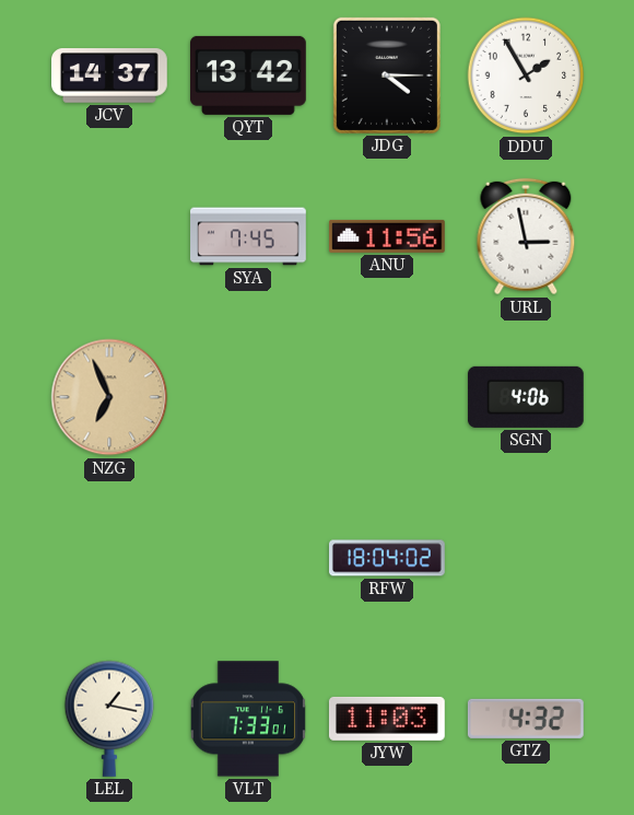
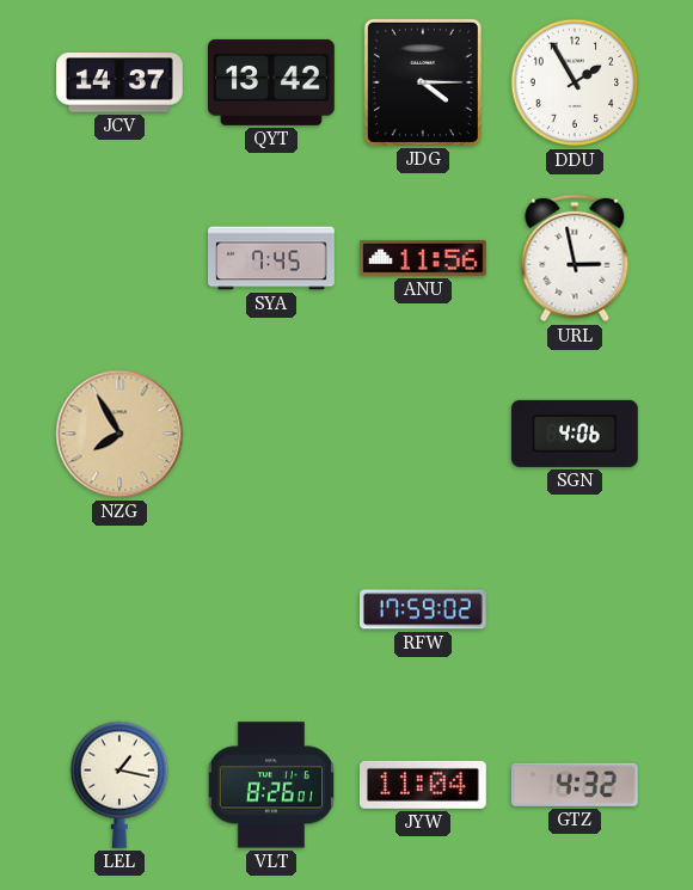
NZG: 6:56 -> 7:55
RFW: 18:04 -> 17:59
VLT: 7:33 -> 8:26
JYW: 11:03 -> 11:04
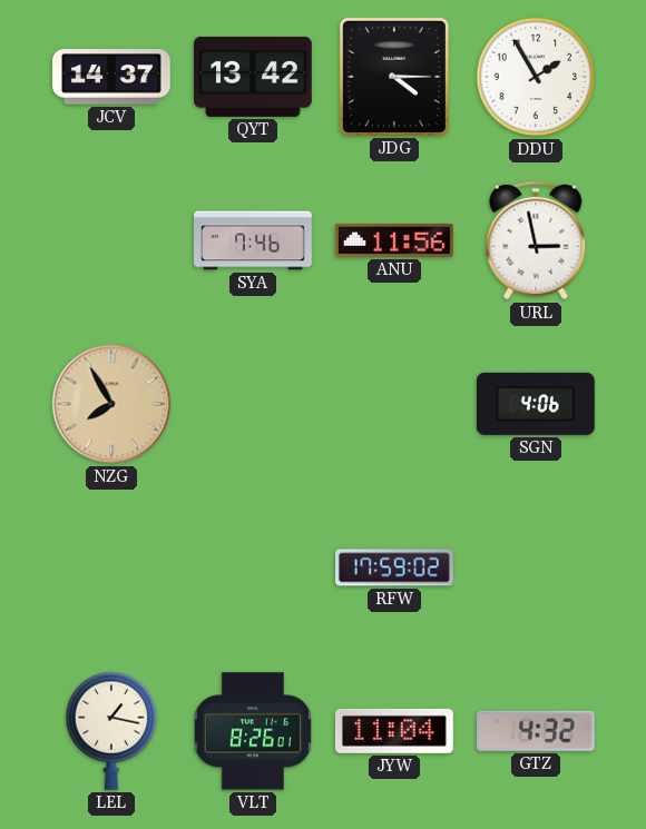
SYA: 7:45 -> 7:46
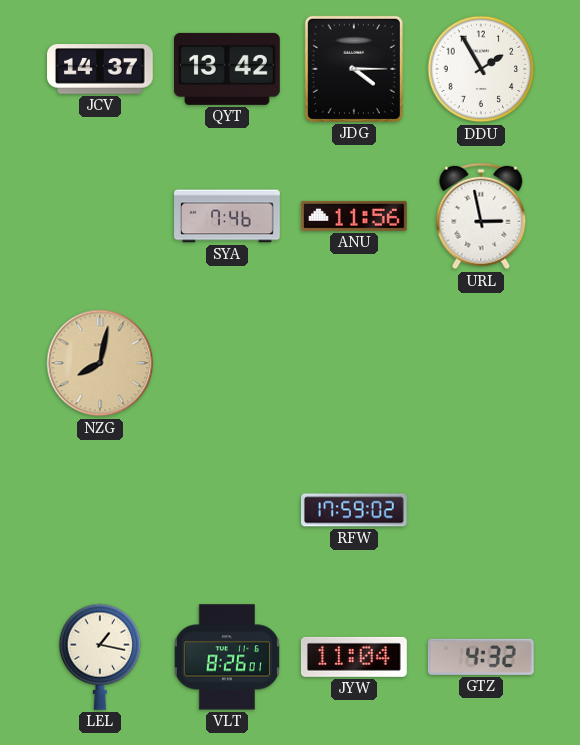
NZG: 7:55 -> 8:02
SGN: 4:06 -> none
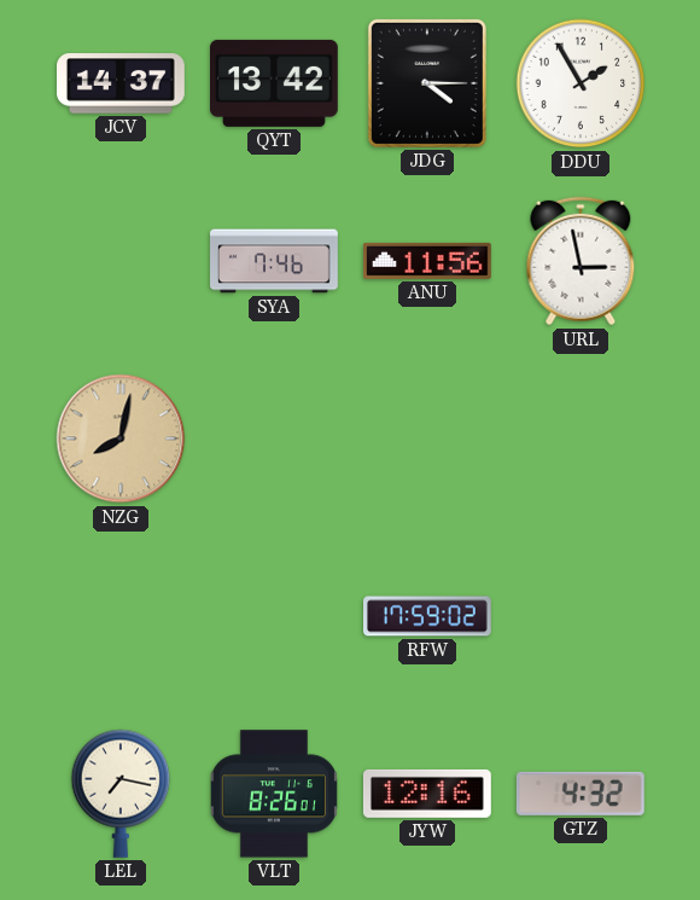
LEL: 1:17 -> 7:17
JYW: 11:04 -> 12:16
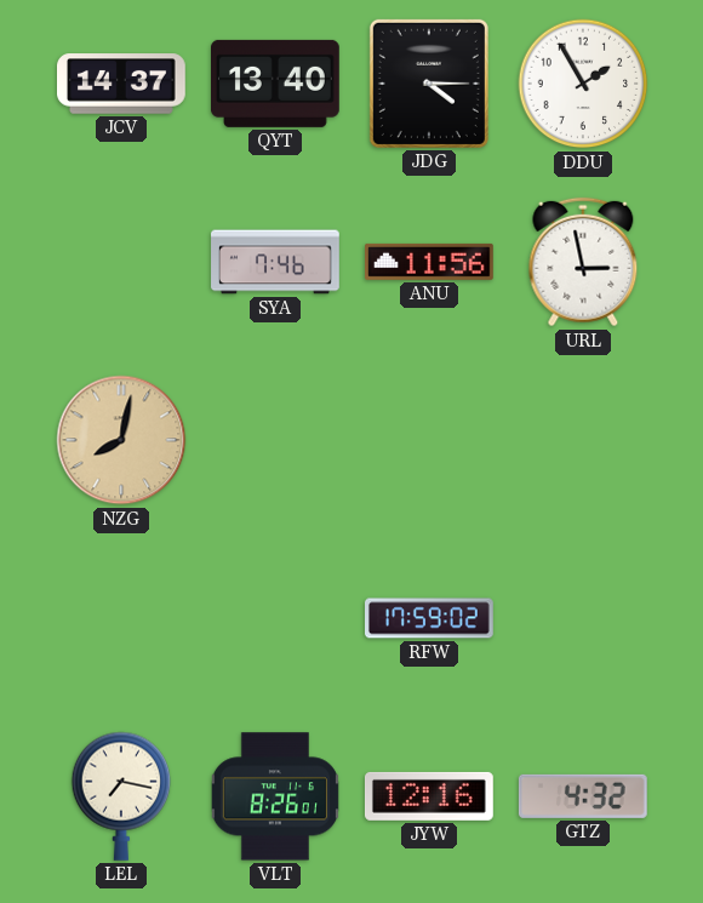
QYT: 13:42 -> 13:40
